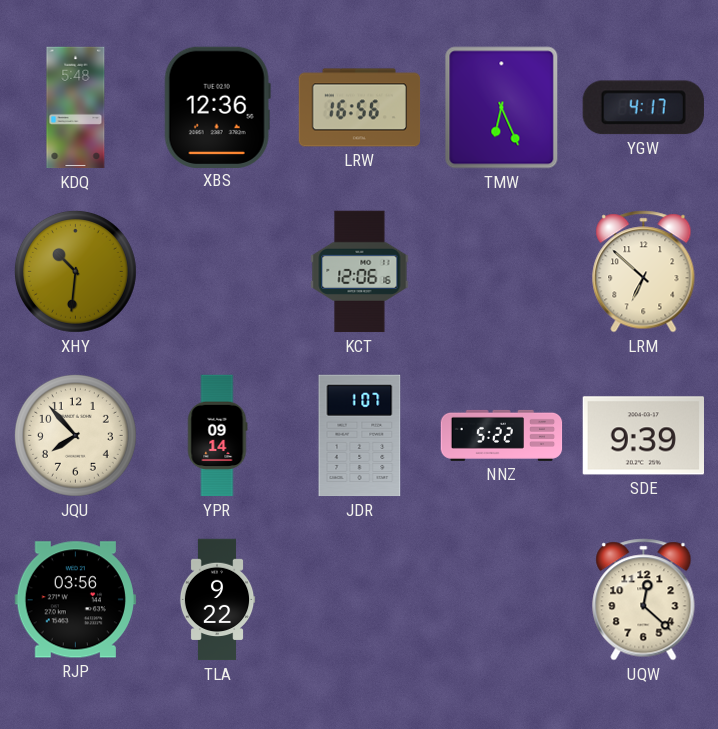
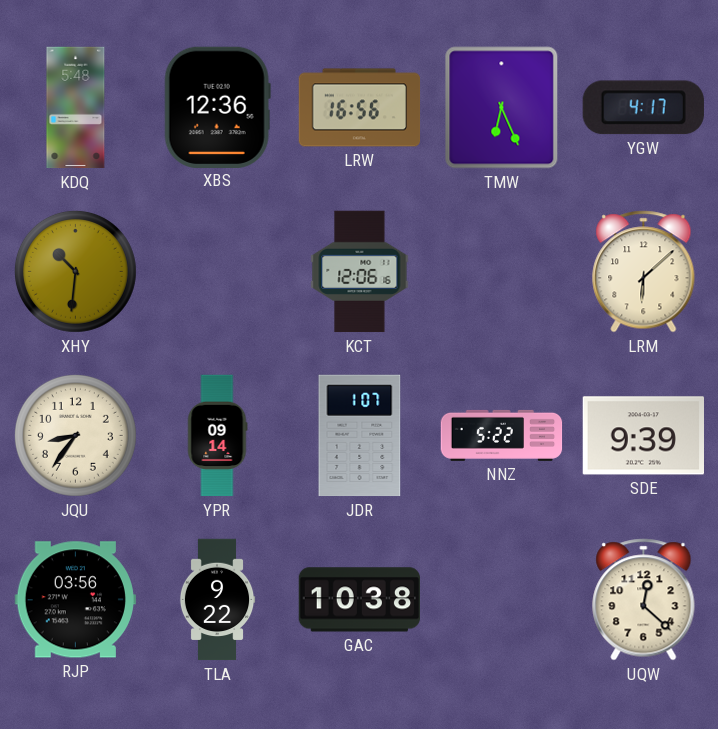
LRM: 6:52 -> 6:08
JQU: 7:53 -> 8:36
GAC: none -> 10:38
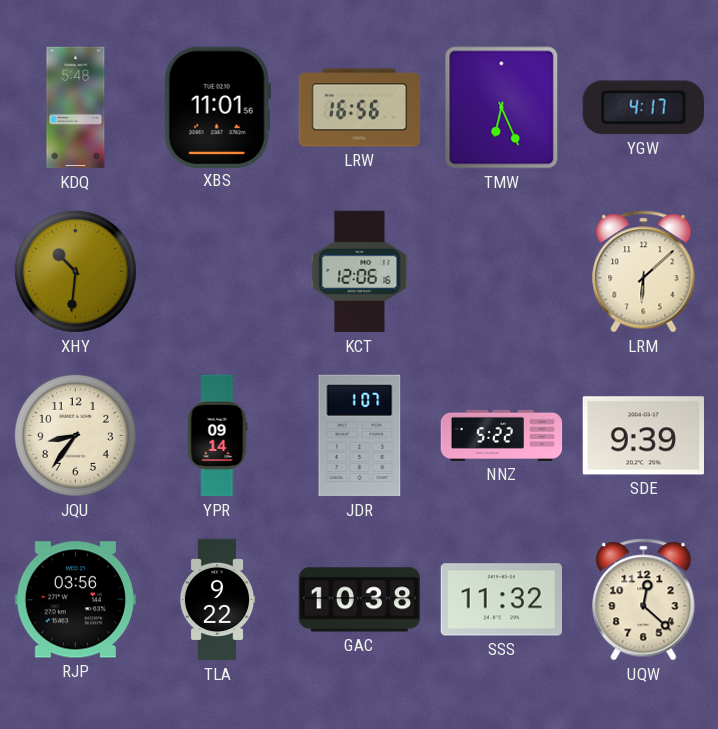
XBS: 12:36 -> 11:01
SSS: none -> 11:32
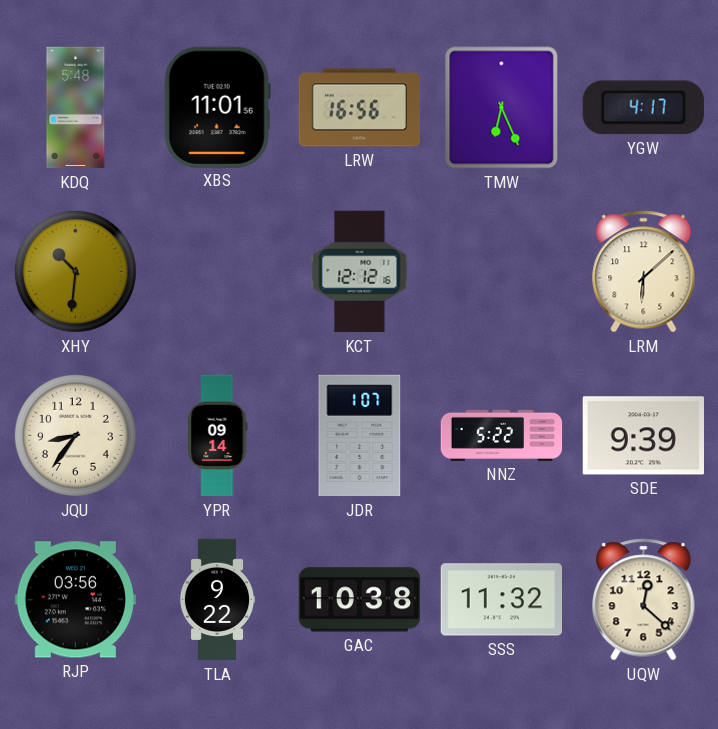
KCT: 12:06 -> 12:12
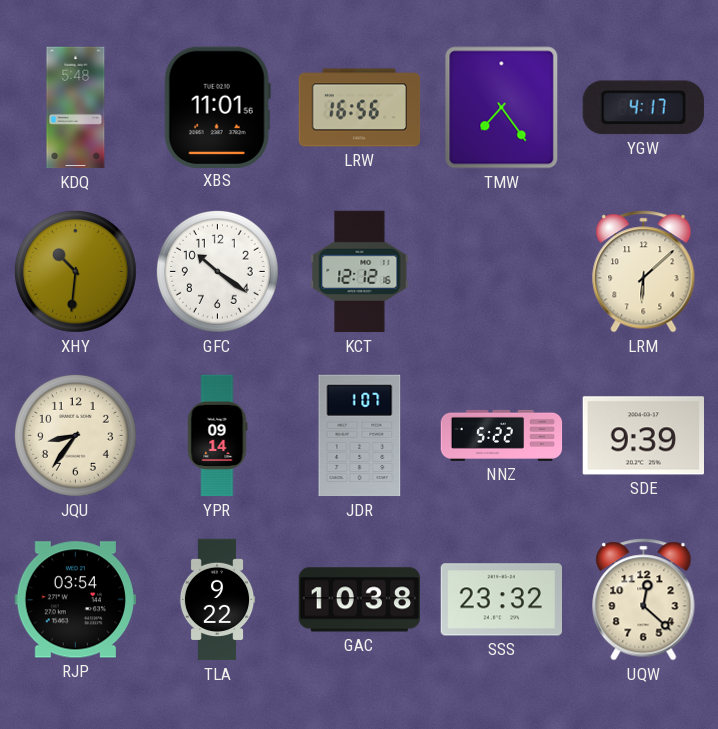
TMW: 6:26 -> 7:24
GFC: none -> 10:21
RJP: 03:56 -> 03:54
SSS: 11:32 -> 23:32
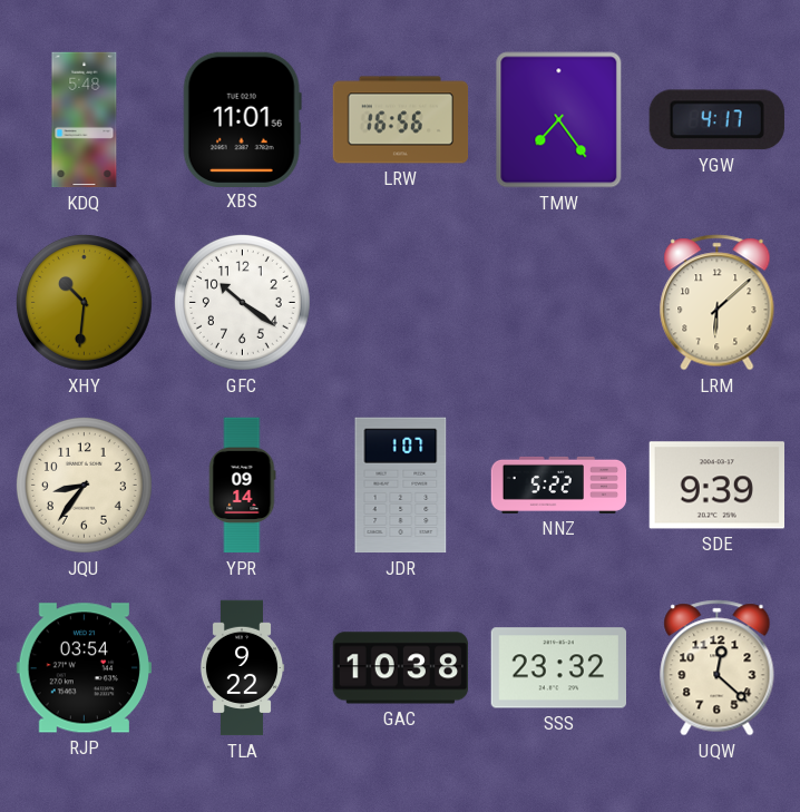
KCT: 12:12 -> none
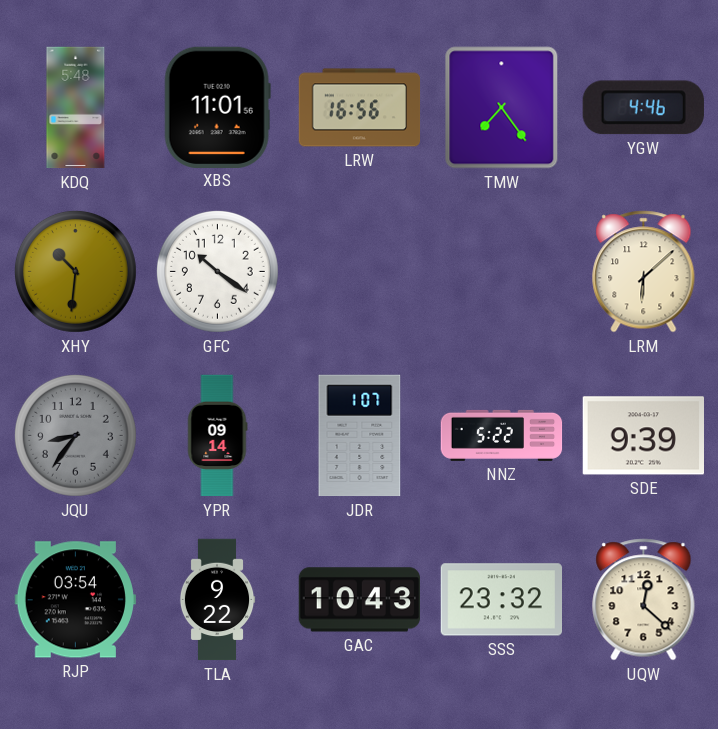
YGW: 4:17 -> 4:46
JQU dial: cream -> grey
GAC: 10:38 -> 10:43
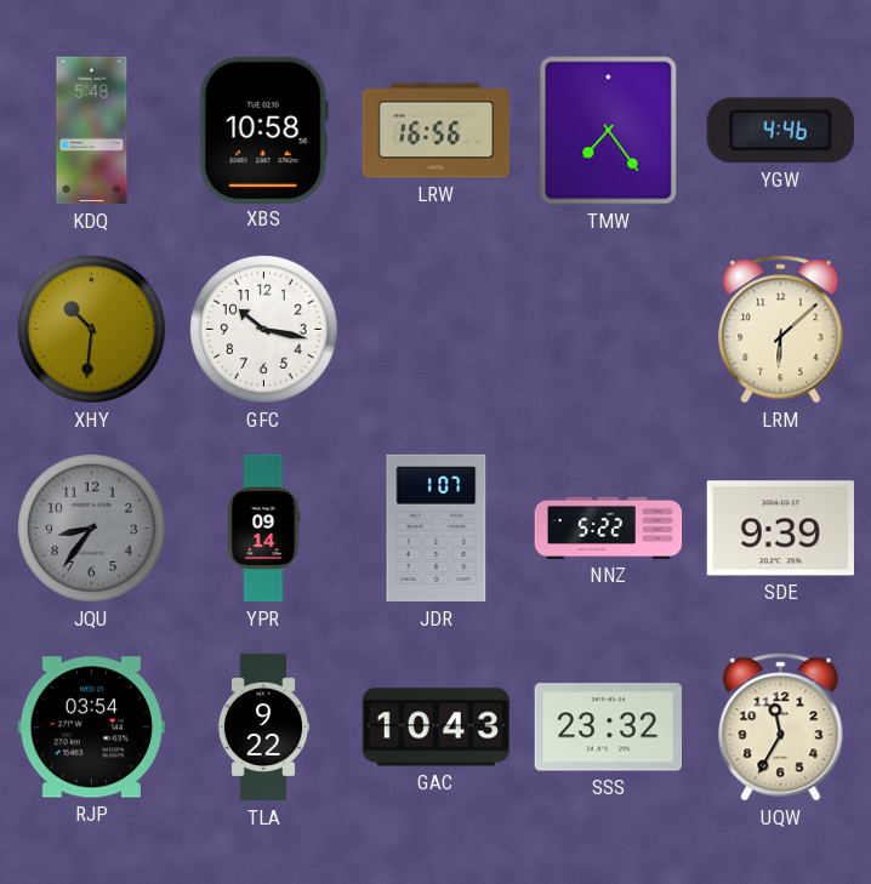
XBS: 11:01 -> 10:58
GFC: 10:21 -> 10:17
UQW: 12:22 -> 11:35
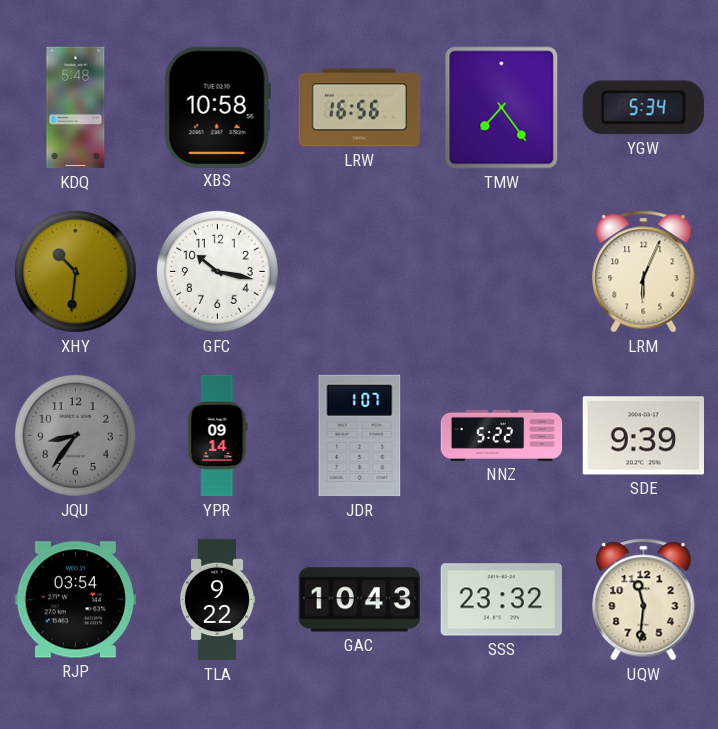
YGW: 4:46 -> 5:34
LRM: 6:08 -> 6:04
UQW: 11:35 -> 11:31
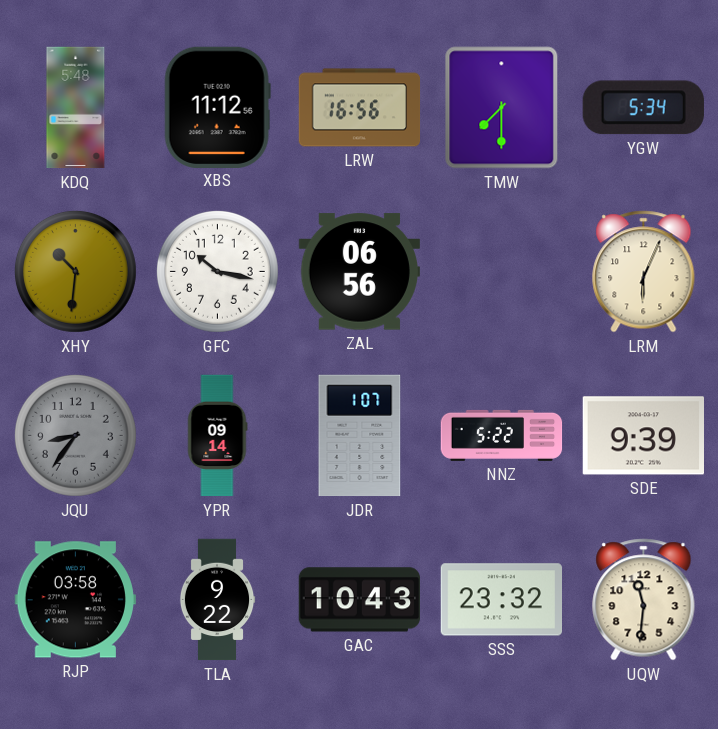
XBS: 10:58 -> 11:12
TMW: 7:24 -> 7:30
ZAL: none -> 06:56
RJP: 03:54 -> 03:58
